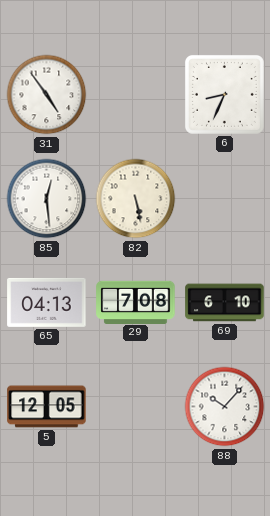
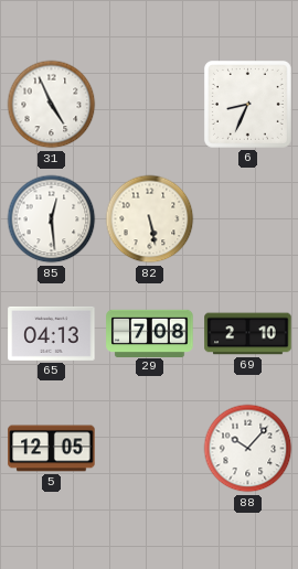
31: 4:54 -> 4:56
69: 6:10 -> 2:10
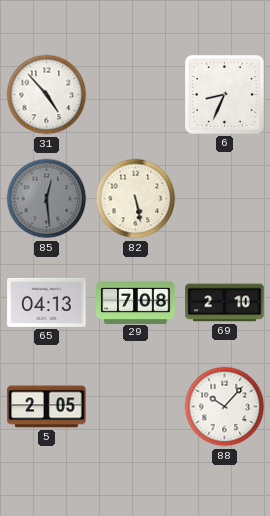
31: 4:56 -> 4:53
85 dial: white -> grey
5: 12:05 -> 2:05
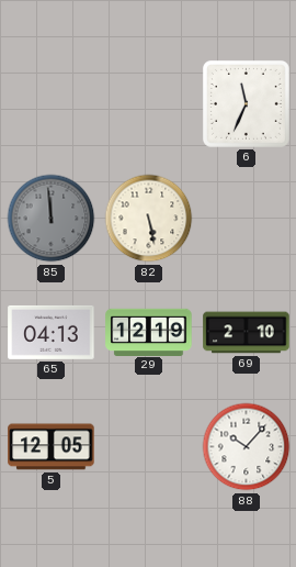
31: 4:53 -> none
6: 8:34 -> 11:34
85: 12:29 -> 11:59
29: 7:08 -> 12:19
5: 2:05 -> 12:05
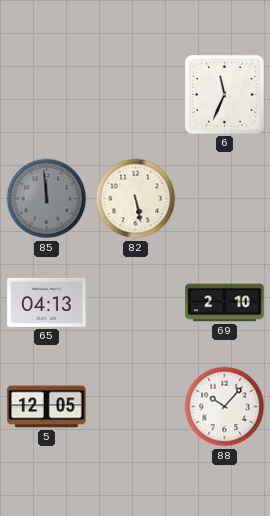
29: 12:19 -> none
